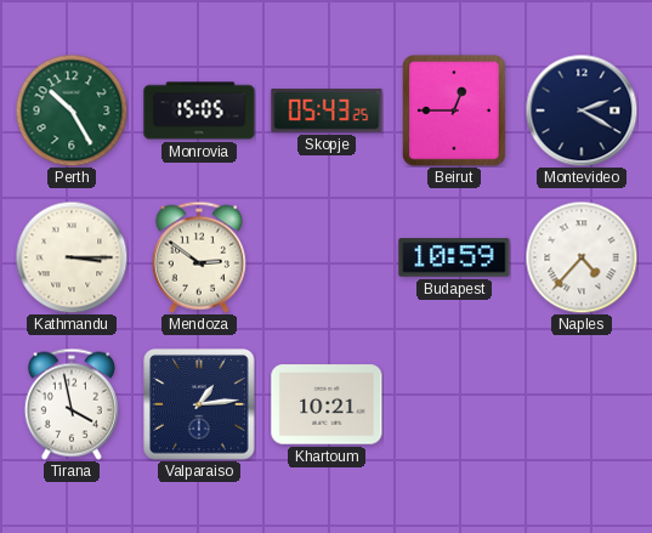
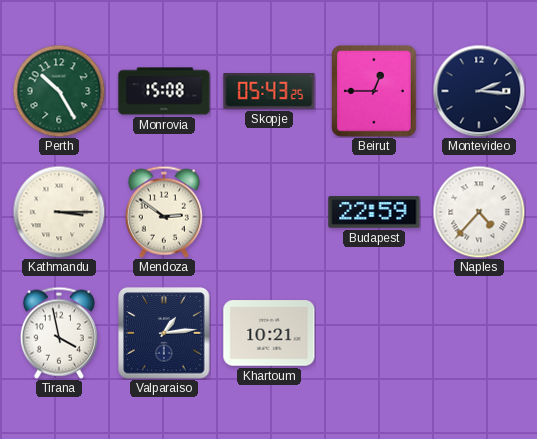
Monrovia: 15:05 -> 15:08
Montevideo: 2:20 -> 2:16
Budapest: 10:59 -> 22:59
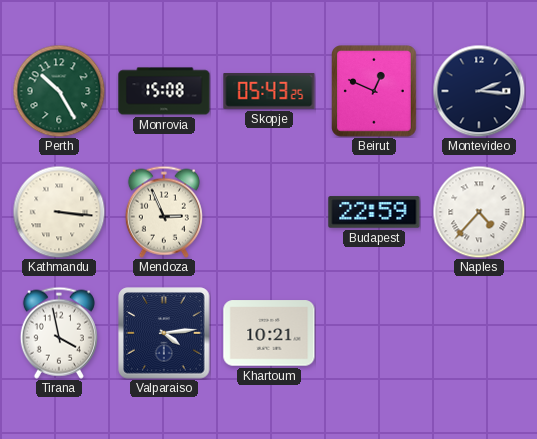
Beirut: 12:45 -> 12:49
Kathmandu: 3:15 -> 3:16
Mendoza: 2:51 -> 2:56
Valparaiso: 1:14 -> 4:14
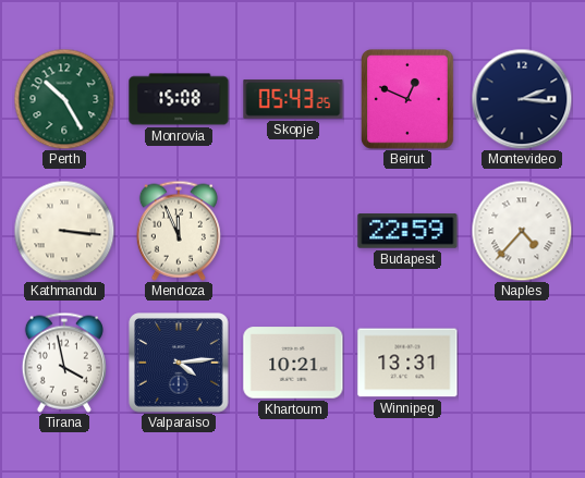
Mendoza: 2:56 -> 11:56
Winnipeg: none -> 13:31
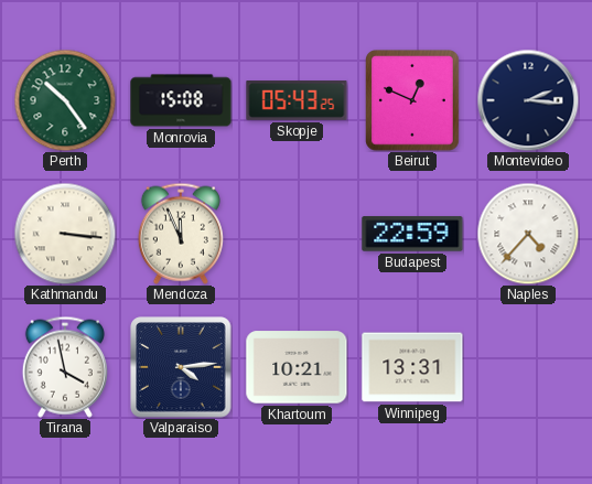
Perth: 10:25 -> 10:24
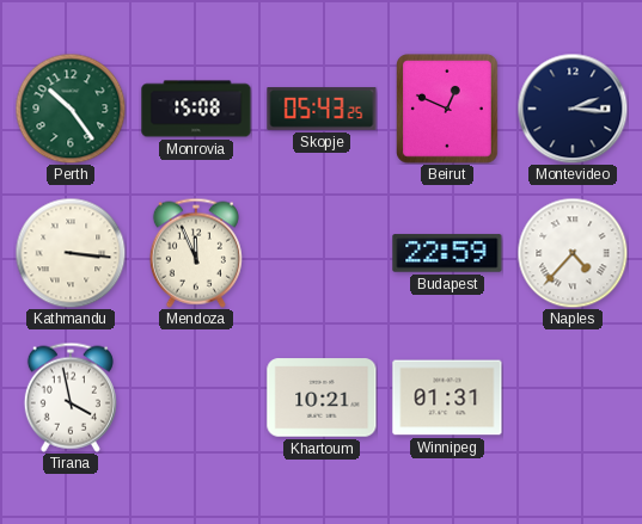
Valparaiso: 4:14 -> none
Winnipeg: 13:31 -> 01:31
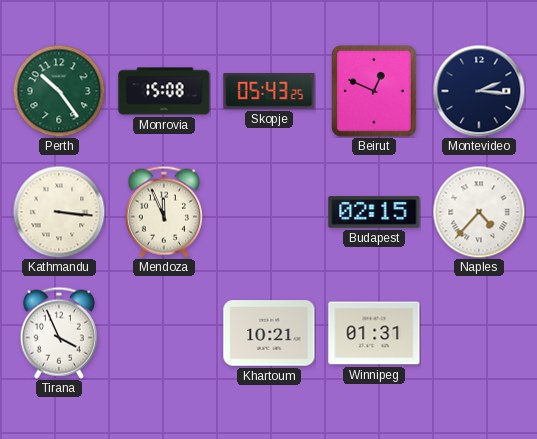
Budapest: 22:59 -> 02:15
Tirana: 3:58 -> 3:56
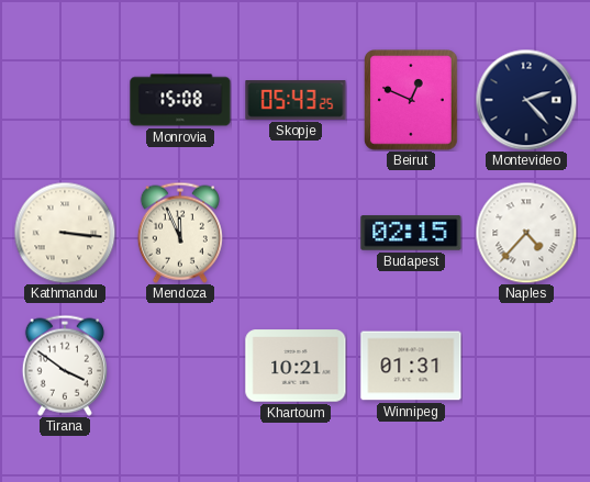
Perth: 10:24 -> none
Montevideo: 2:16 -> 2:23
Tirana: 3:56 -> 3:51
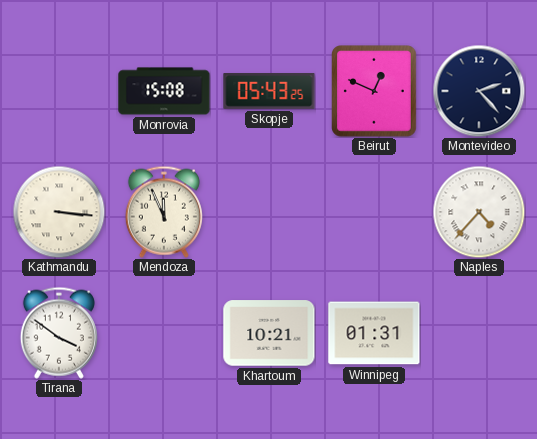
Budapest: 02:15 -> none
